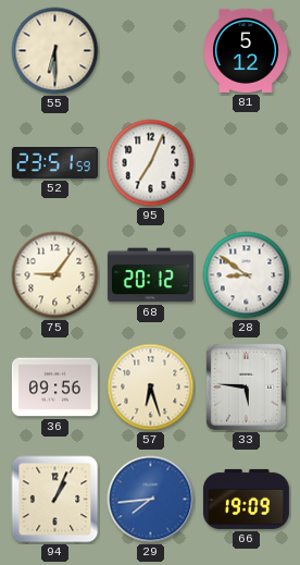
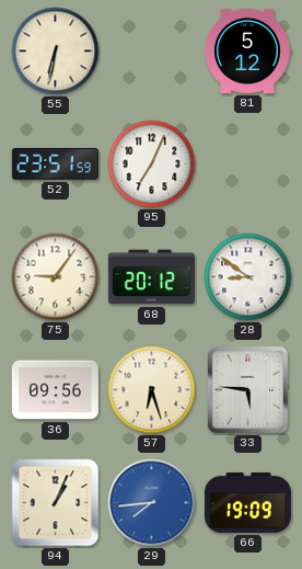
55: 6:30 -> 6:32
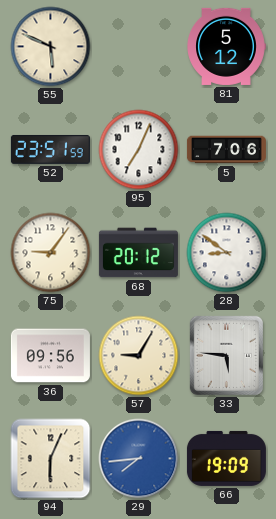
55: 6:32 -> 5:49
5: none -> 7:06
57: 6:27 -> 9:05
94: 1:04 -> 6:04
